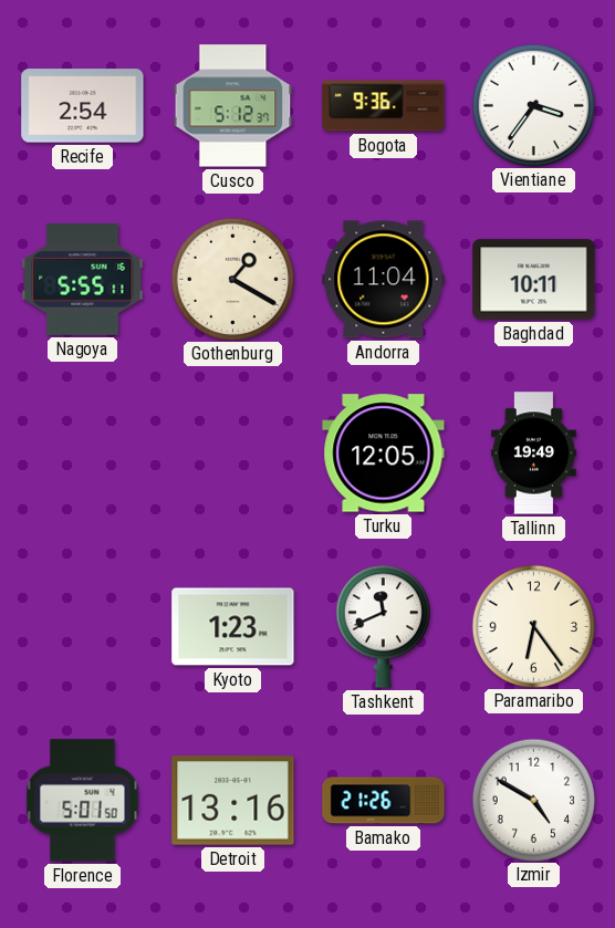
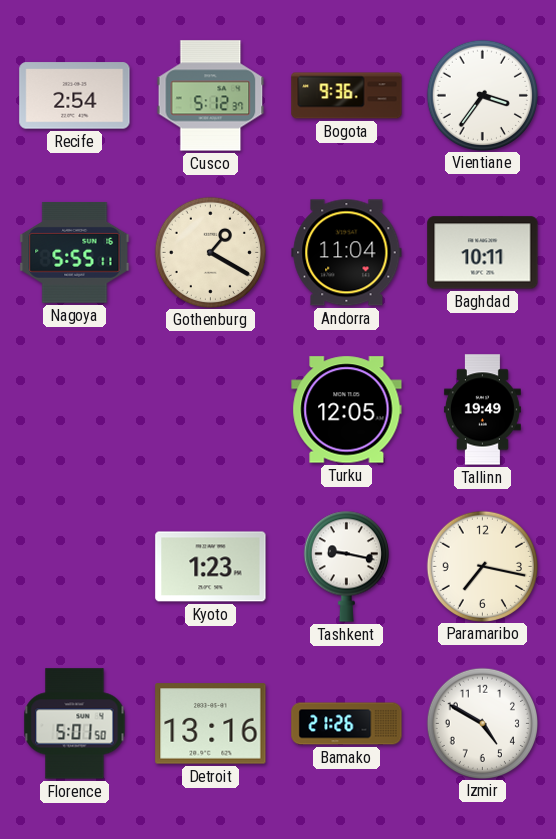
Tashkent: 11:41 -> 9:17
Paramaribo: 6:24 -> 7:17
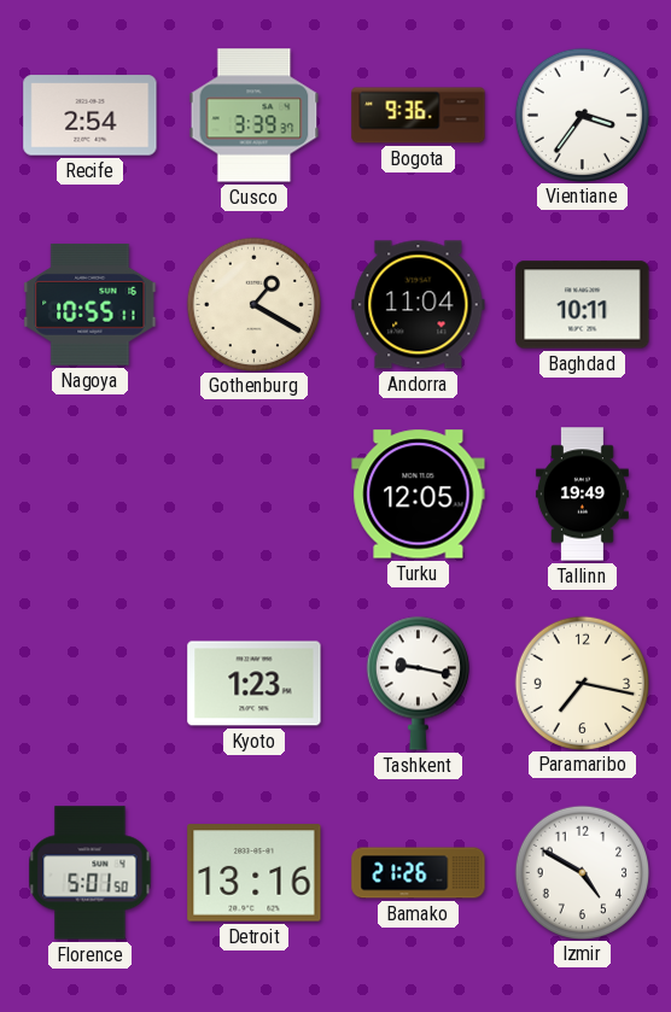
Cusco: 5:12 -> 3:39
Nagoya: 5:55 -> 10:55
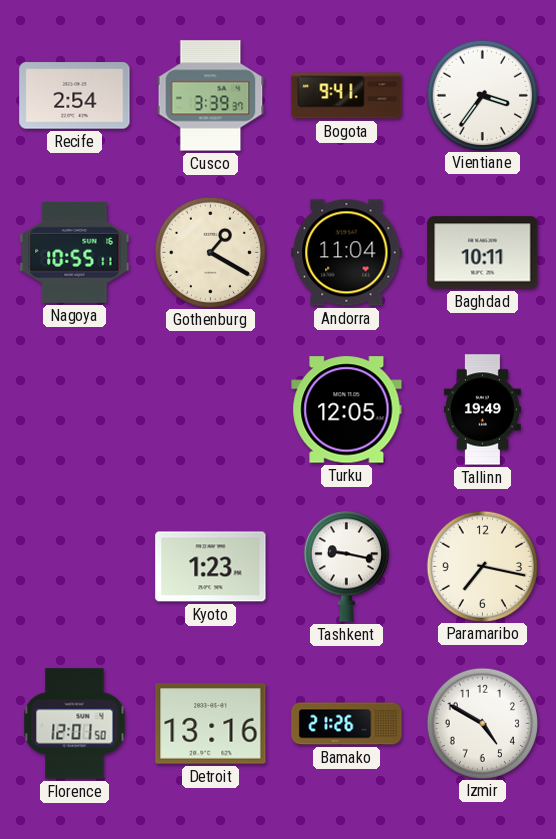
Bogota: 9:36 -> 9:41
Florence: 5:01 -> 12:01
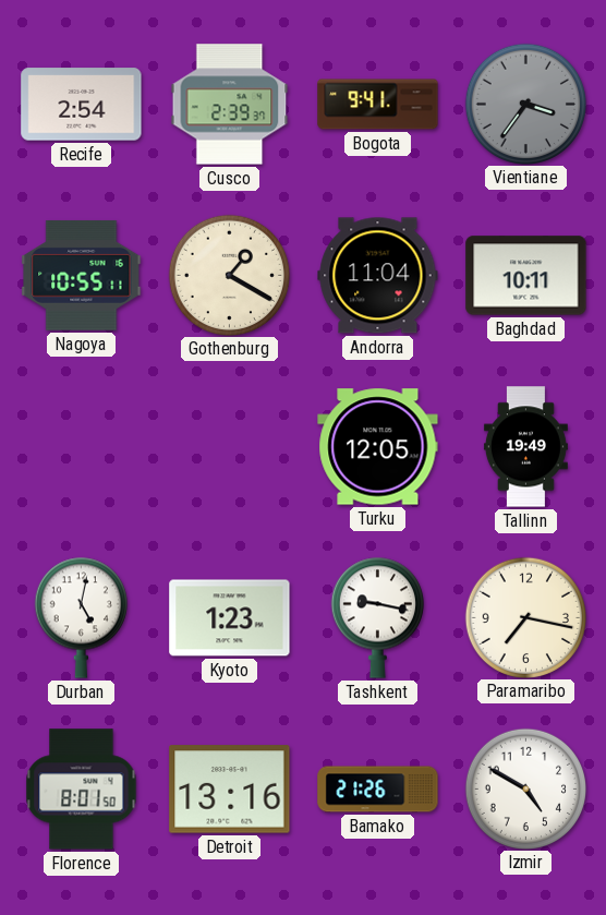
Cusco: 3:39 -> 2:39
Vientiane dial: white -> grey
Durban: none -> 5:02
Florence: 12:01 -> 8:01
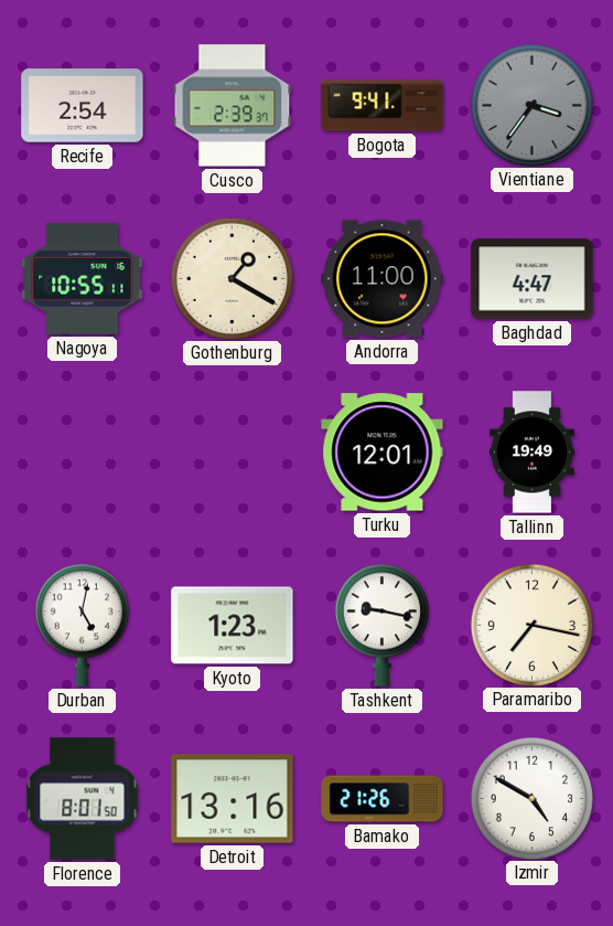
Andorra: 11:04 -> 11:00
Baghdad: 10:11 -> 4:47
Turku: 12:05 -> 12:01
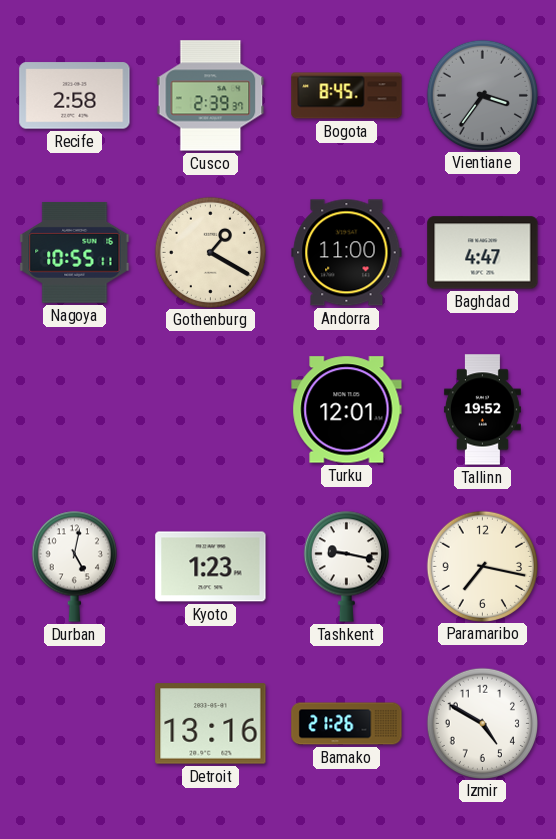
Recife: 2:54 -> 2:58
Bogota: 9:41 -> 8:45
Tallinn: 19:49 -> 19:52
Florence: 8:01 -> none
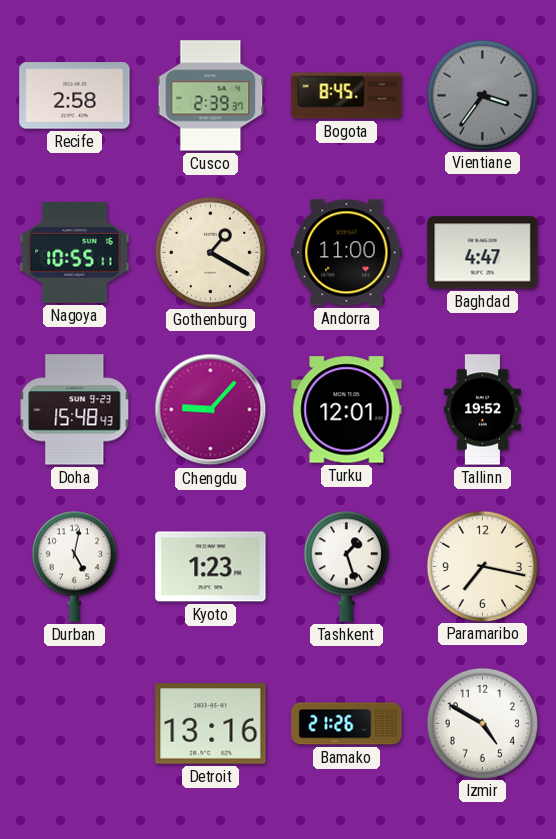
Doha: none -> 15:48
Chengdu: none -> 9:07
Tashkent: 9:17 -> 1:27
